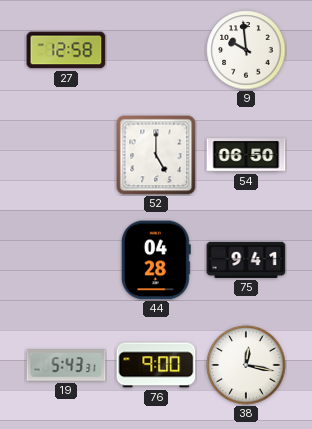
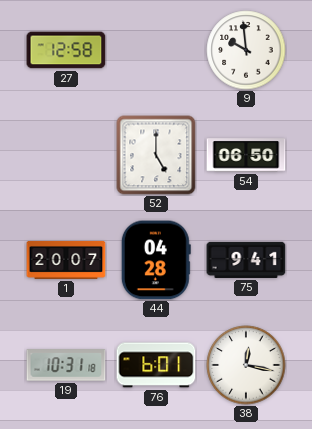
1: none -> 20:07
19: 5:43 -> 10:31
76: 9:00 -> 6:01
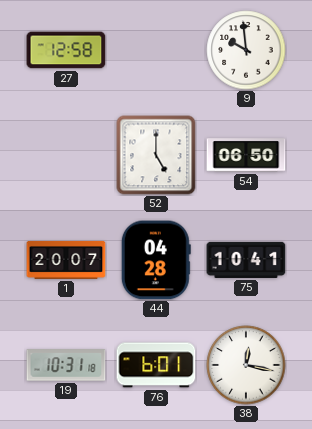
75: 9:41 -> 10:41
